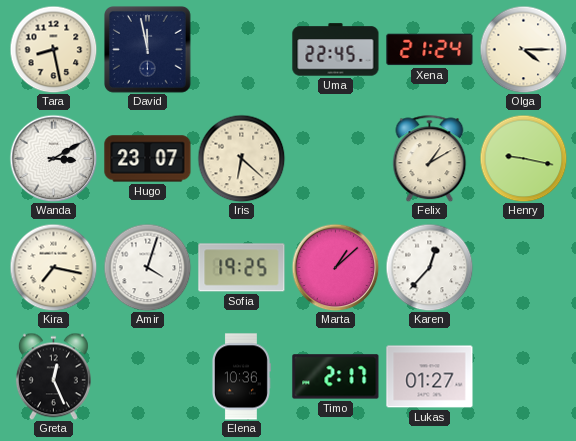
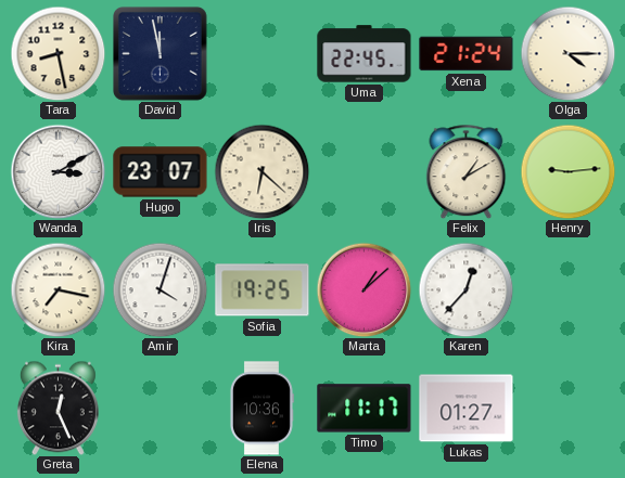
Henry: 9:17 -> 9:14
Timo: 2:17 -> 11:17
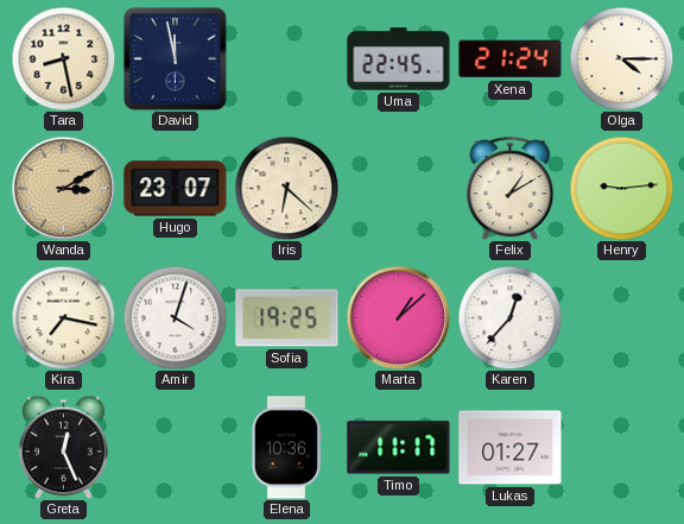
Wanda dial: white -> champagne
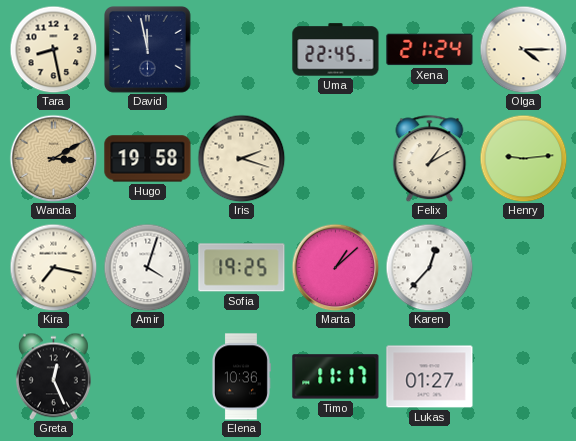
Hugo: 23:07 -> 19:58
Iris: 6:22 -> 2:18
